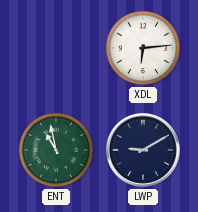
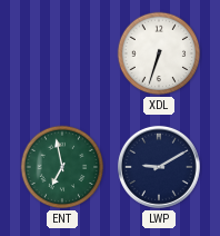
XDL: 6:14 -> 6:33
ENT: 10:58 -> 6:58
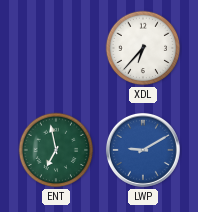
XDL: 6:33 -> 6:37
LWP dial: navy -> blue
